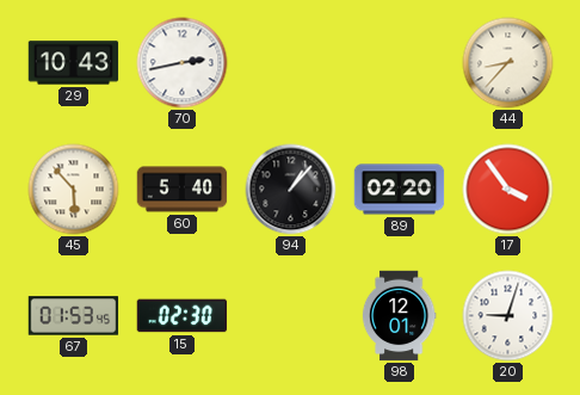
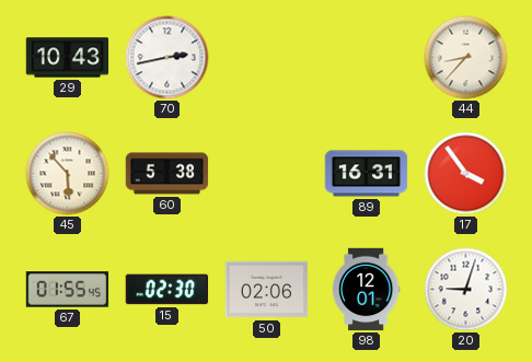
60: 5:40 -> 5:38
94: 1:07 -> none
89: 02:20 -> 16:31
67: 01:53 -> 01:55
50: none -> 02:06
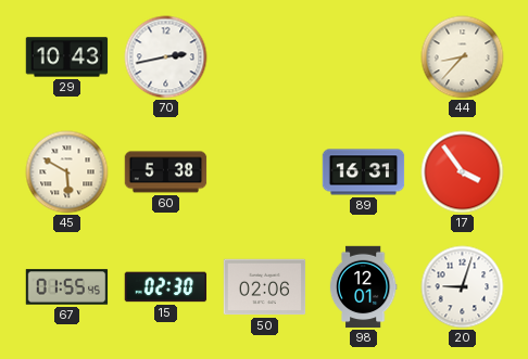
45: 5:53 -> 5:50
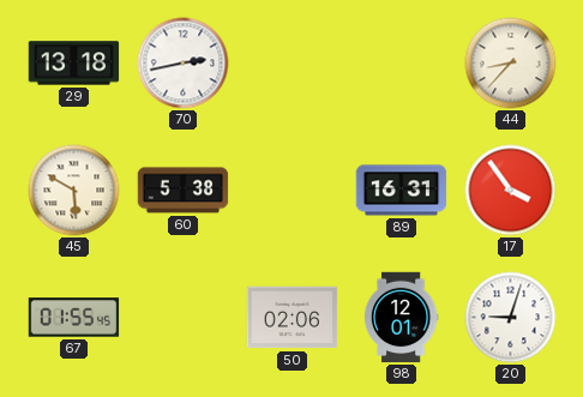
29: 10:43 -> 13:18
15: 02:30 -> none
